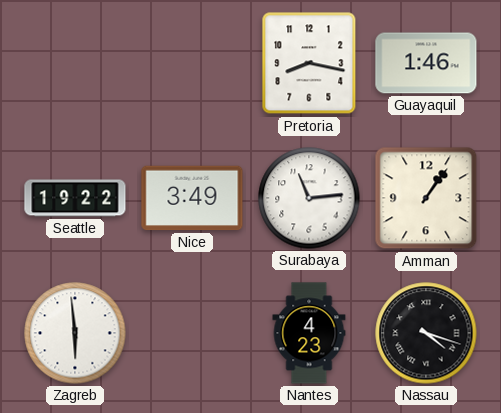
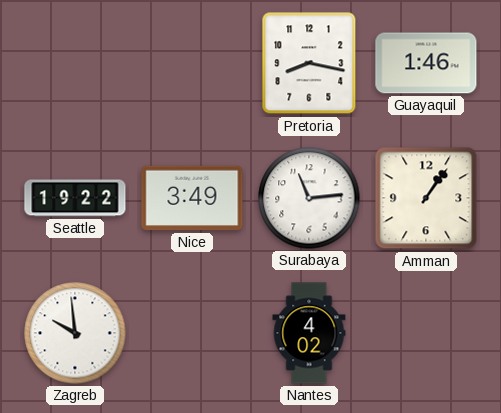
Zagreb: 5:59 -> 9:59
Nantes: 4:23 -> 4:02
Nassau: 4:18 -> none
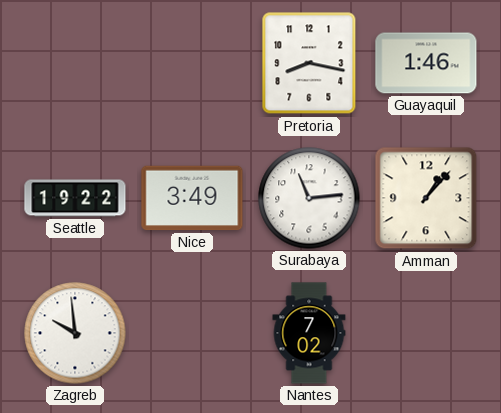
Amman: 1:06 -> 1:07
Nantes: 4:02 -> 7:02
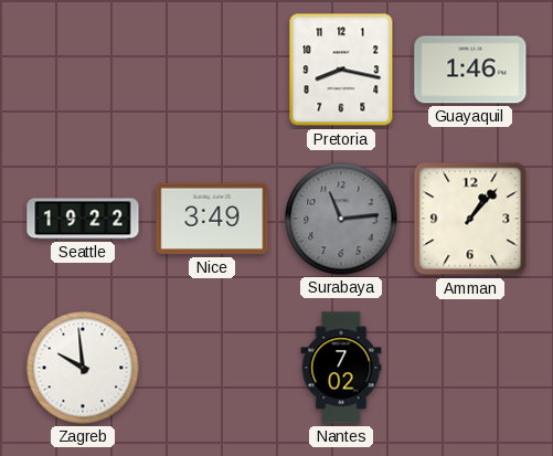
Surabaya dial: white -> grey
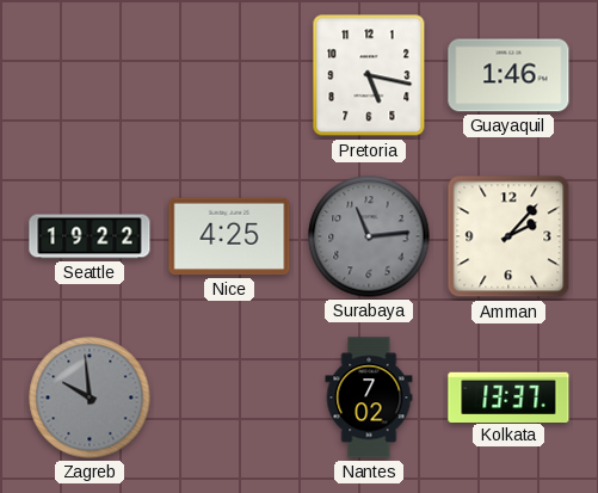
Pretoria: 8:17 -> 5:17
Nice: 3:49 -> 4:25
Amman: 1:07 -> 2:07
Zagreb dial: white -> grey
Kolkata: none -> 13:37
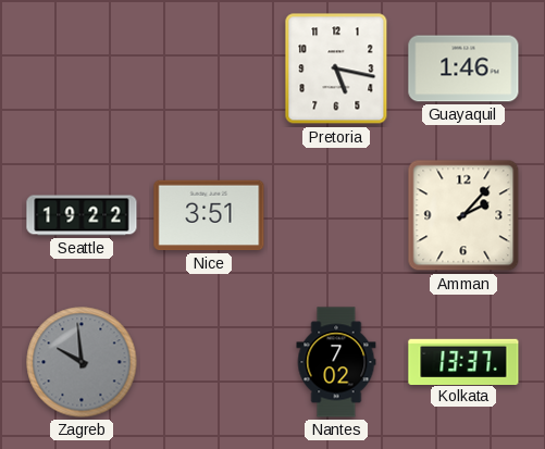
Nice: 4:25 -> 3:51
Surabaya: 11:14 -> none
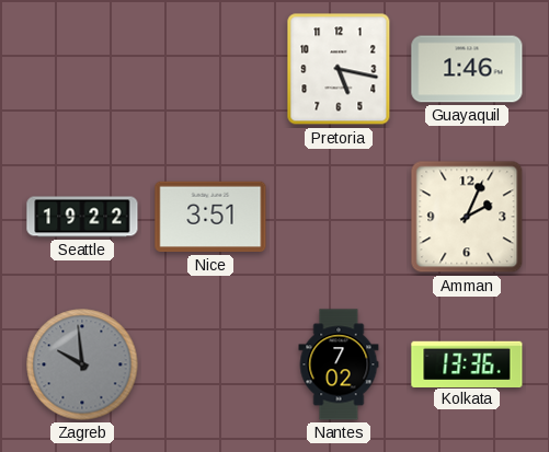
Amman: 2:07 -> 2:04
Kolkata: 13:37 -> 13:36
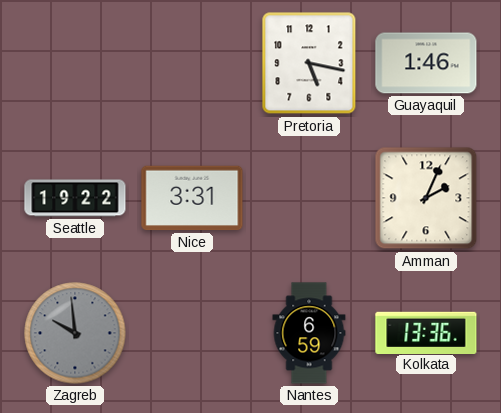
Nice: 3:51 -> 3:31
Nantes: 7:02 -> 6:59
